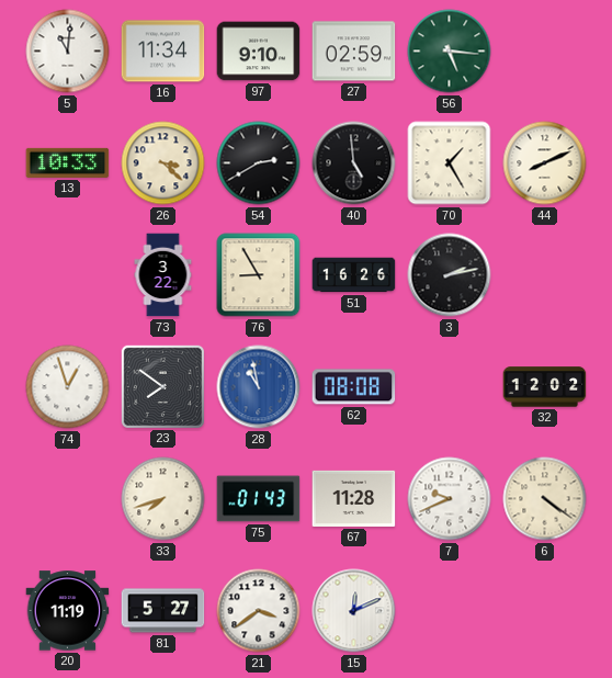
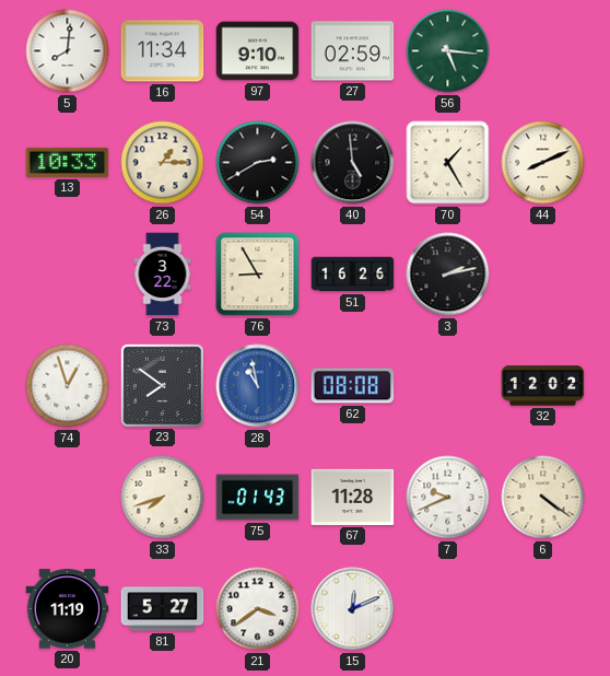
5: 11:01 -> 8:01
26: 3:22 -> 1:15
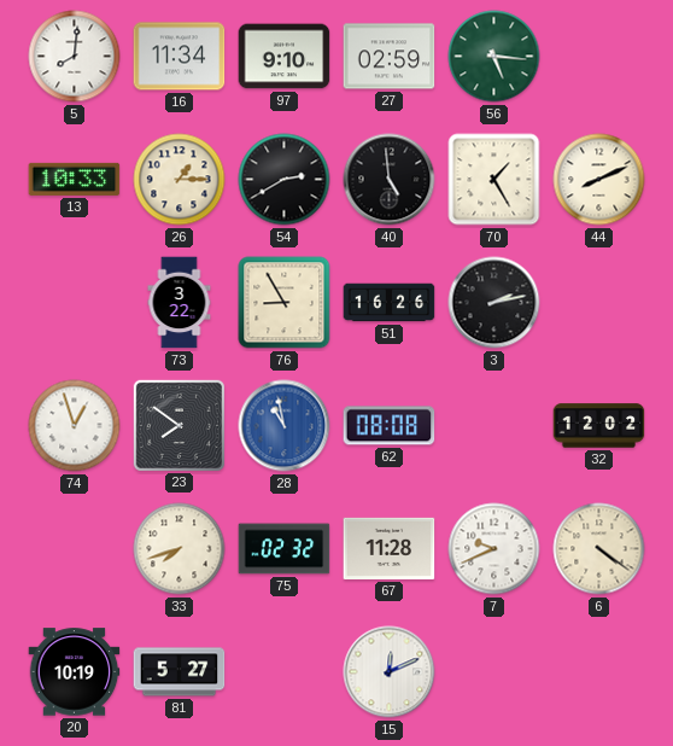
75: 01:43 -> 02:32
20: 11:19 -> 10:19
21: 3:39 -> none
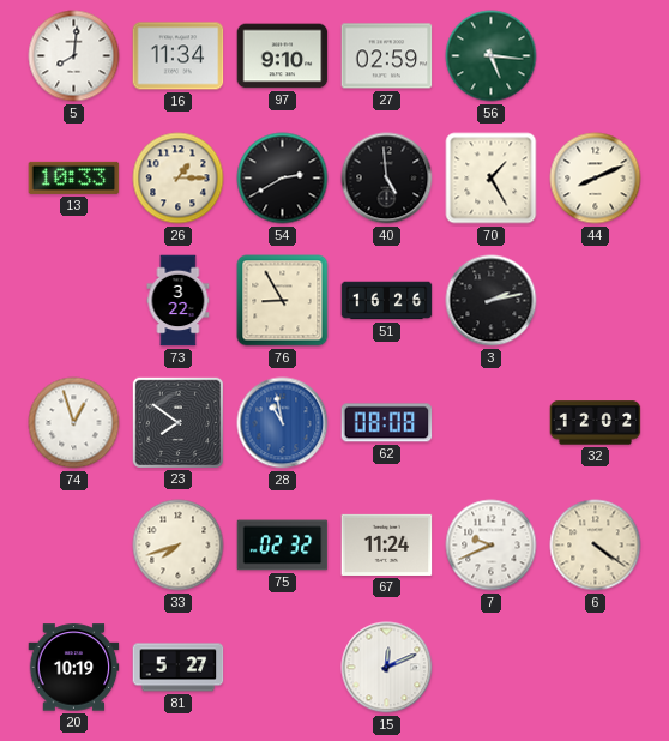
67: 11:28 -> 11:24
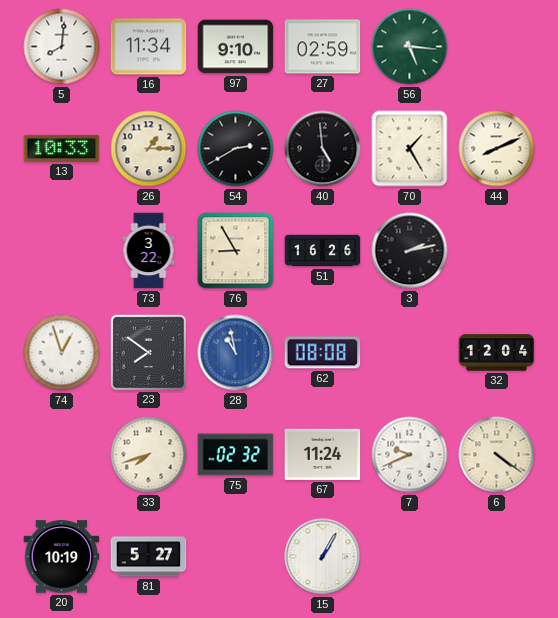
32: 12:02 -> 12:04
15: 12:11 -> 1:05
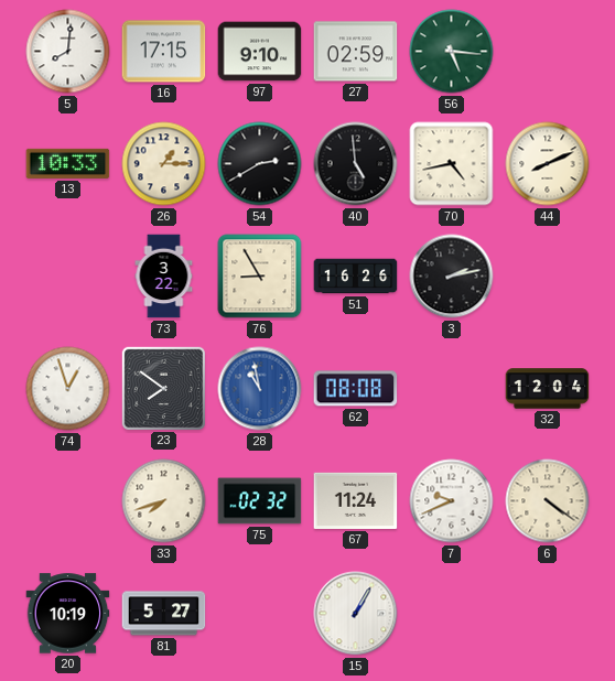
16: 11:34 -> 17:15
70: 1:25 -> 4:43
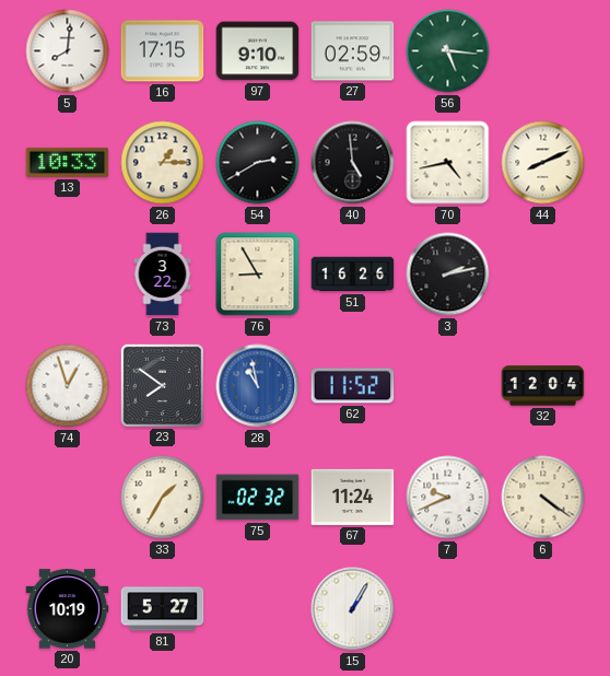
62: 08:08 -> 11:52
33: 7:42 -> 1:35
